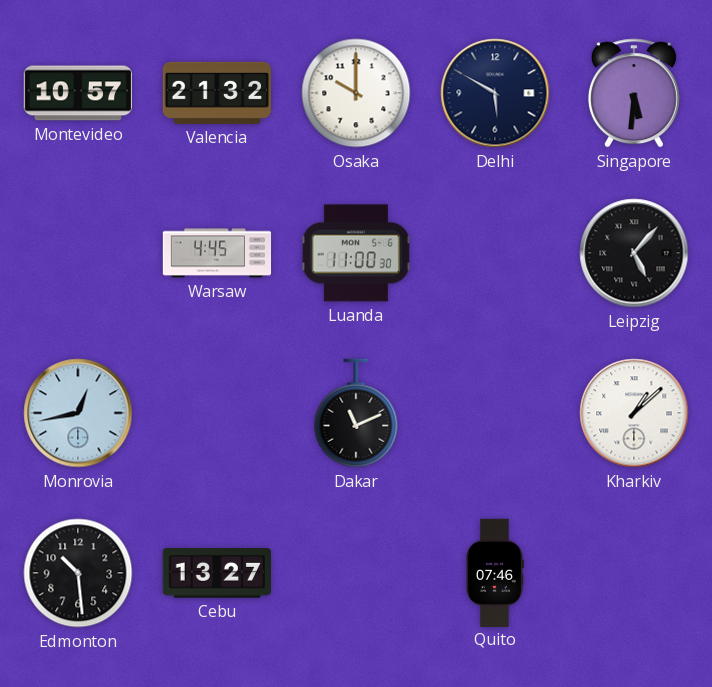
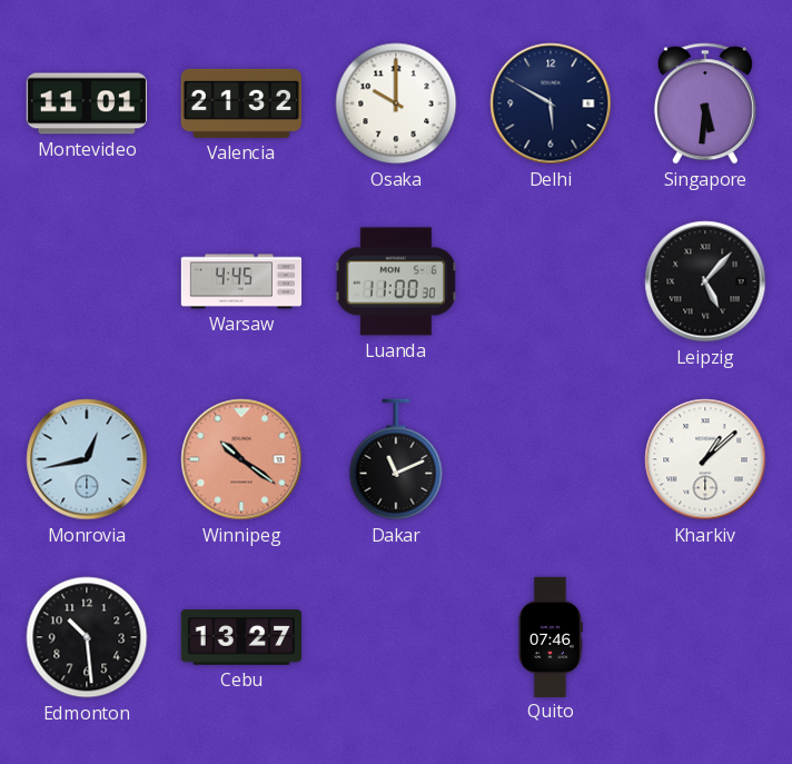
Montevideo: 10:57 -> 11:01
Winnipeg: none -> 10:21
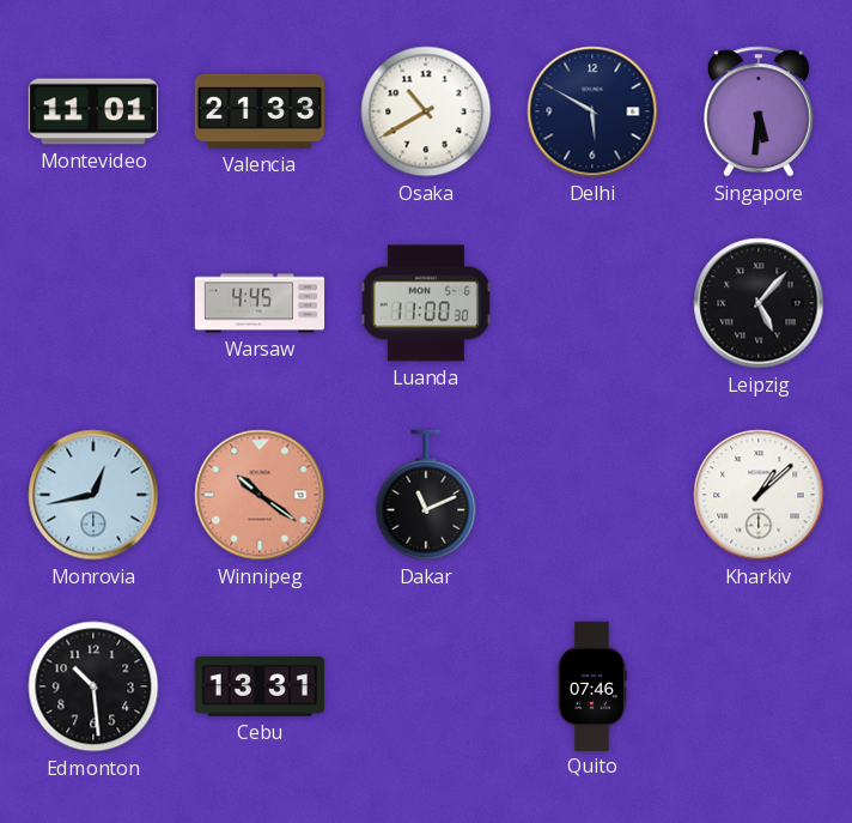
Valencia: 21:32 -> 21:33
Osaka: 10:00 -> 10:40
Cebu: 13:27 -> 13:31
